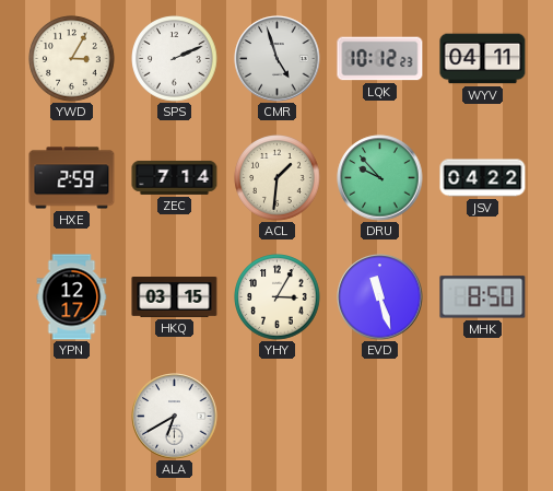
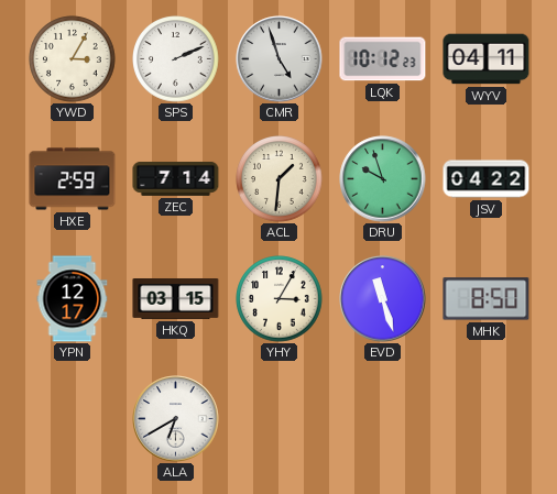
DRU: 9:53 -> 9:57
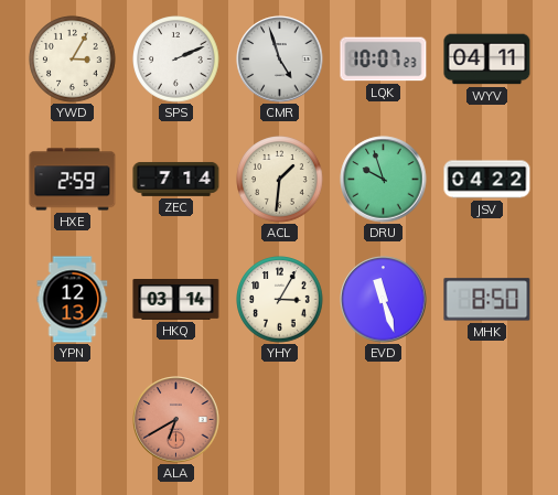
LQK: 10:12 -> 10:07
YPN: 12:17 -> 12:13
HKQ: 03:15 -> 03:14
ALA dial: white -> salmon
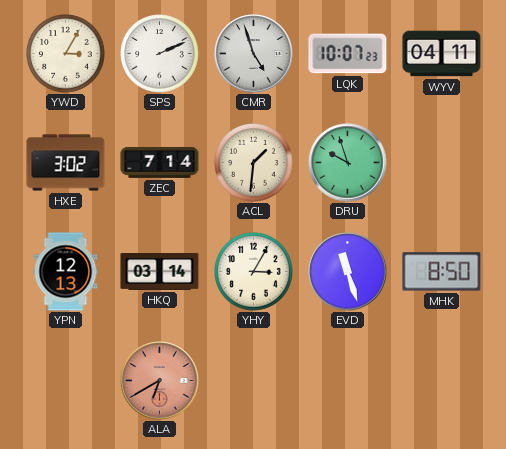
HXE: 2:59 -> 3:02
JSV: 04:22 -> none
